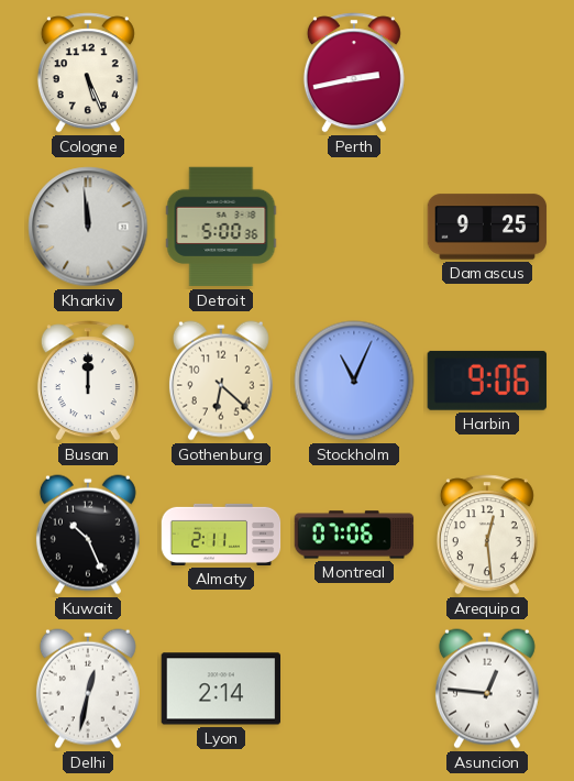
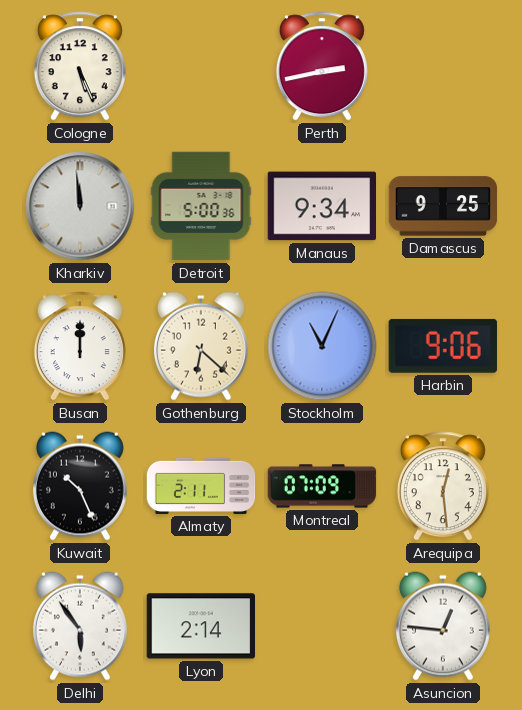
Manaus: none -> 9:34
Montreal: 07:06 -> 07:09
Delhi: 12:32 -> 5:54
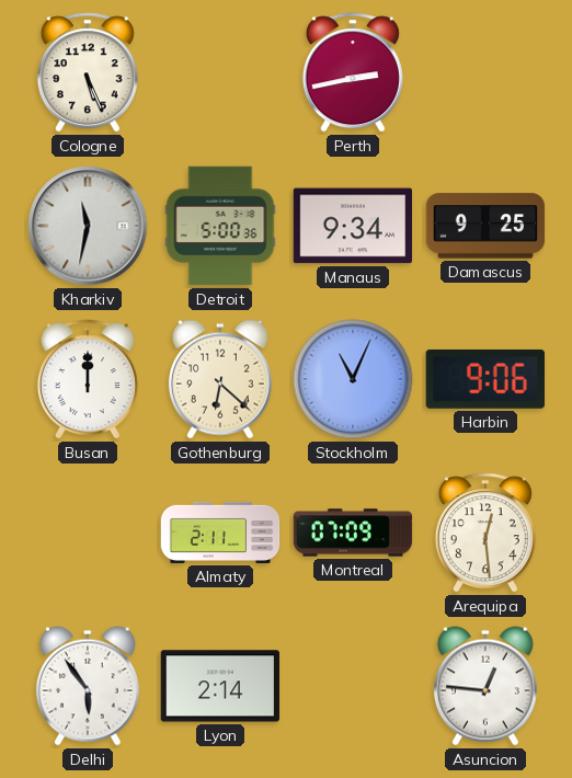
Kharkiv: 11:59 -> 11:32
Kuwait: 10:26 -> none
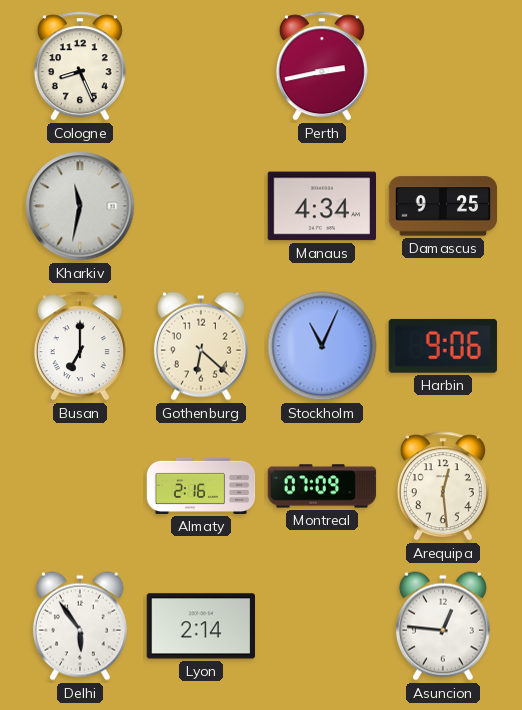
Cologne: 5:26 -> 8:26
Detroit: 5:00 -> none
Manaus: 9:34 -> 4:34
Busan: 12:00 -> 7:00
Almaty: 2:11 -> 2:16
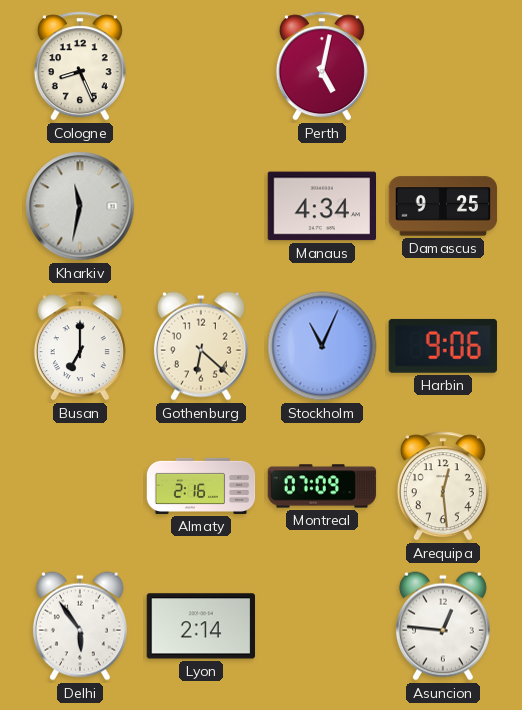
Perth: 2:43 -> 5:02
